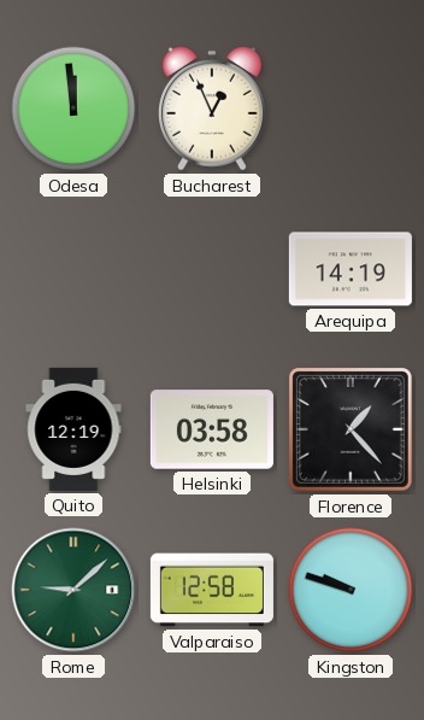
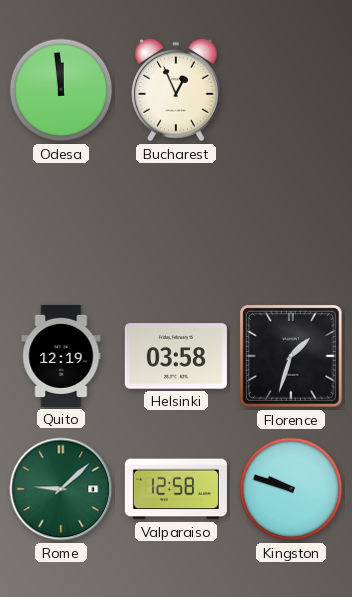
Arequipa: 14:19 -> none
Florence: 1:23 -> 1:33
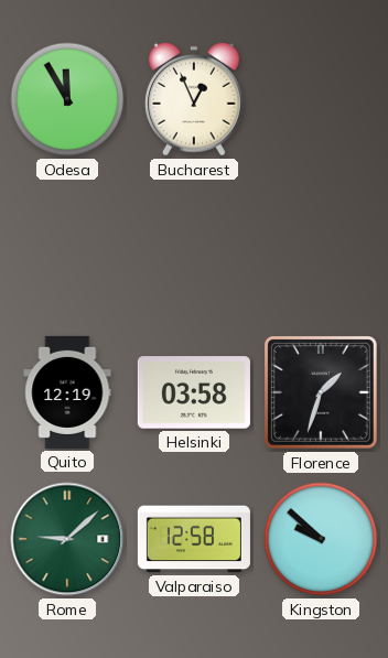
Odesa: 11:59 -> 11:55
Kingston: 9:48 -> 9:52
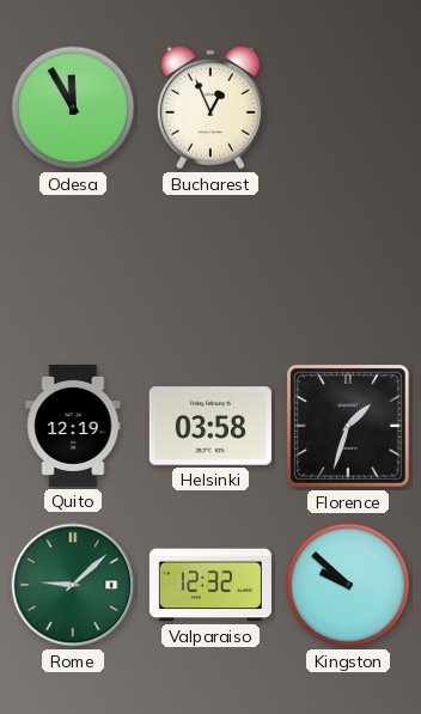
Valparaiso: 12:58 -> 12:32
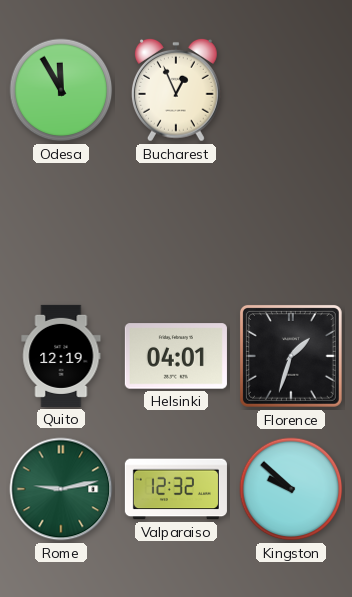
Helsinki: 03:58 -> 04:01
Rome: 9:08 -> 9:13
